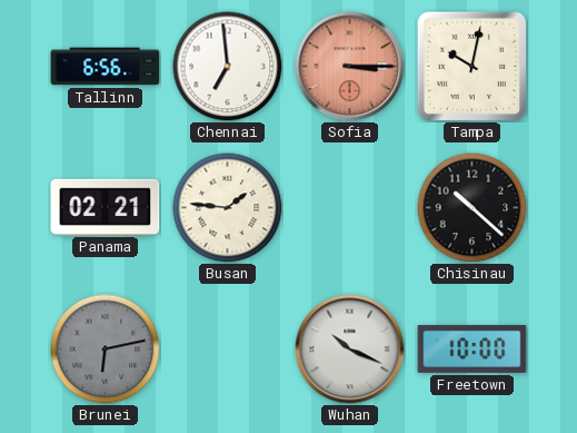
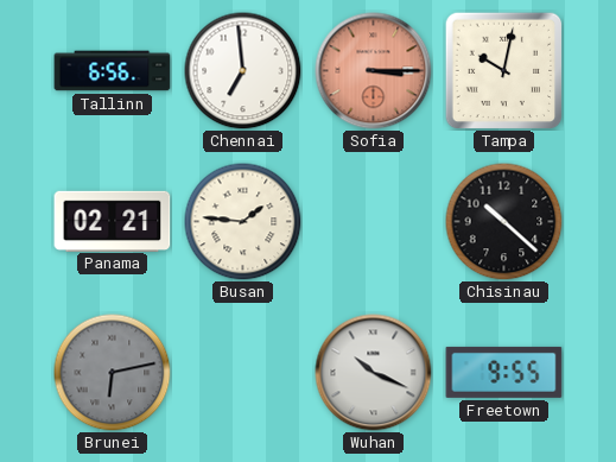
Freetown: 10:00 -> 9:55
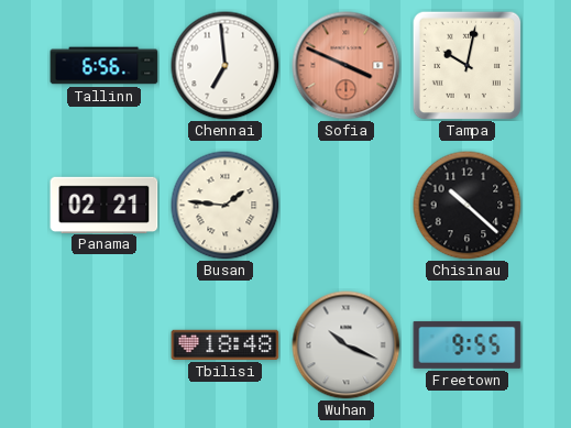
Sofia: 3:15 -> 3:49
Brunei: 6:13 -> none
Tbilisi: none -> 18:48
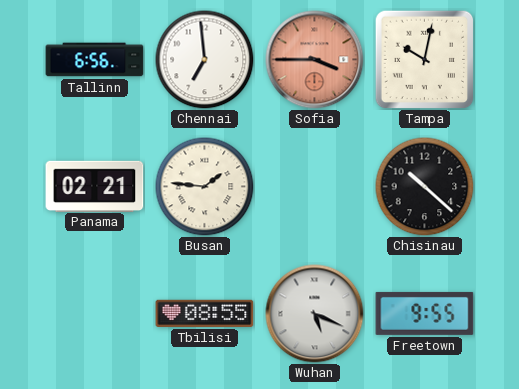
Sofia: 3:49 -> 3:45
Tbilisi: 18:48 -> 08:55
Wuhan: 10:19 -> 5:19
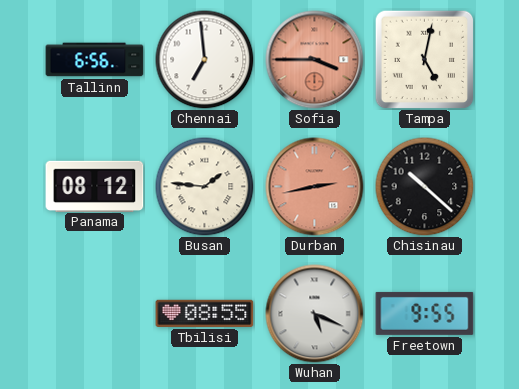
Tampa: 10:02 -> 5:02
Panama: 02:21 -> 08:12
Durban: none -> 2:43
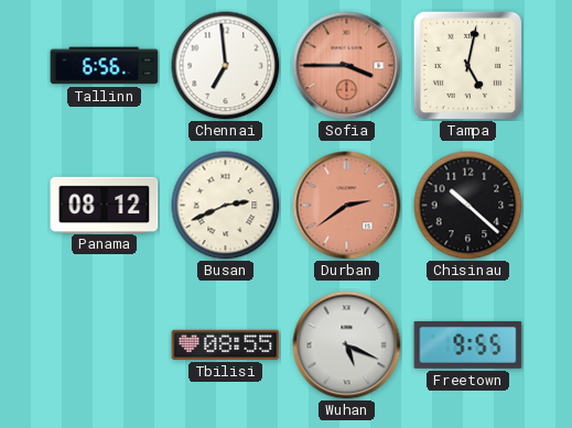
Busan: 1:46 -> 2:41
Durban: 2:43 -> 2:39
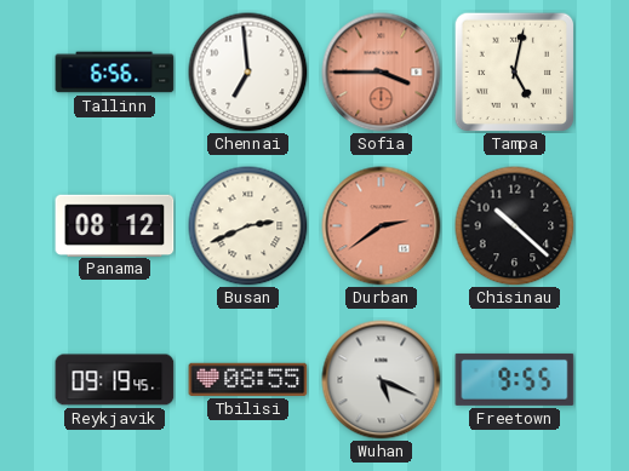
Reykjavik: none -> 09:19
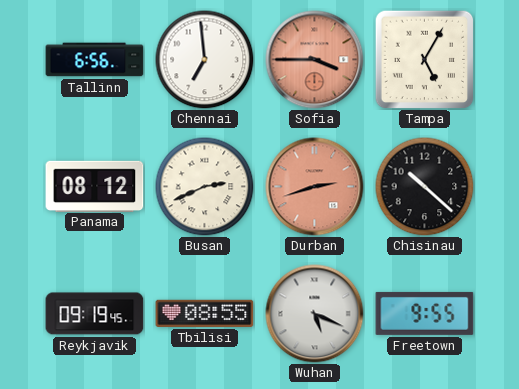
Tampa: 5:02 -> 5:05
Durban: 2:39 -> 2:42
